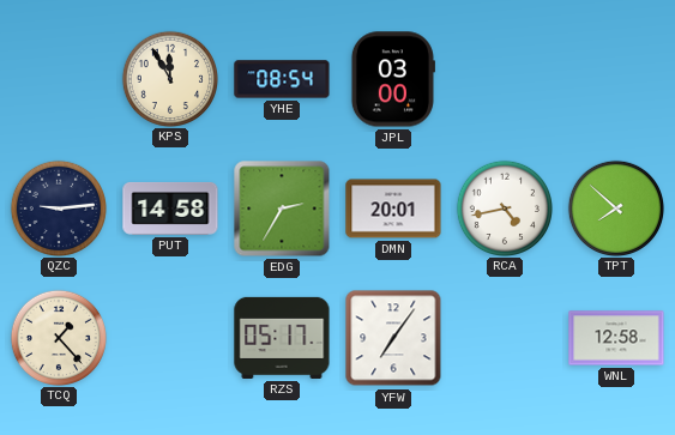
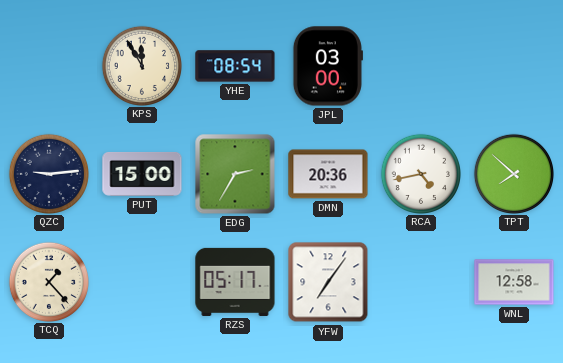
PUT: 14:58 -> 15:00
DMN: 20:01 -> 20:36
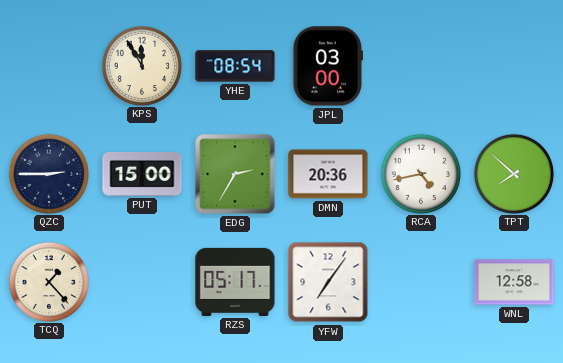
QZC: 9:14 -> 2:45
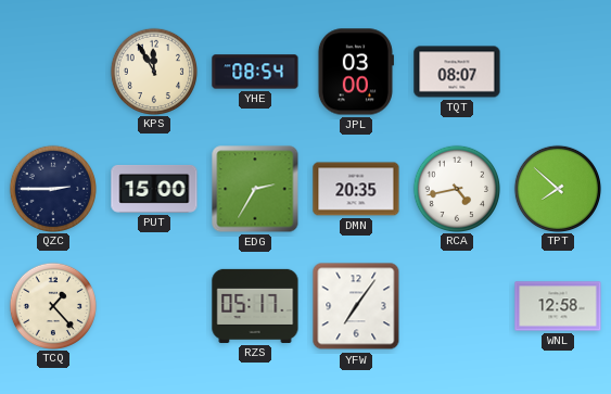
TQT: none -> 08:07
DMN: 20:36 -> 20:35
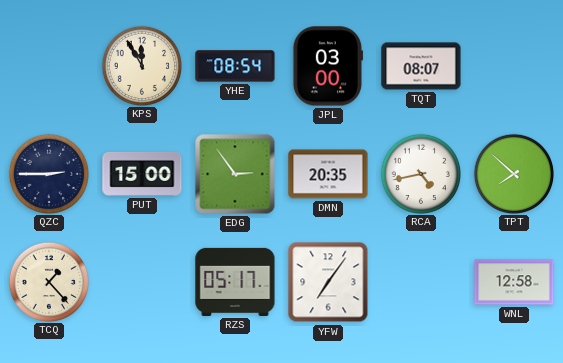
EDG: 2:35 -> 2:54
